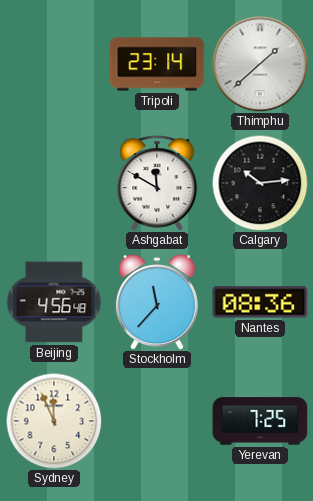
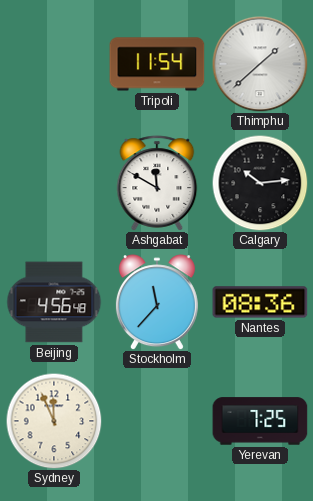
Tripoli: 23:14 -> 11:54
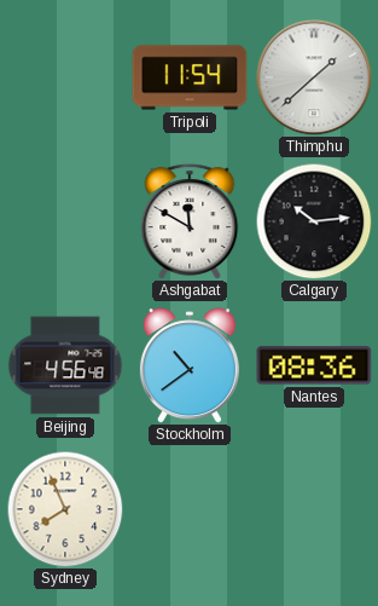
Stockholm: 11:37 -> 10:39
Sydney: 11:56 -> 7:56
Yerevan: 7:25 -> none
